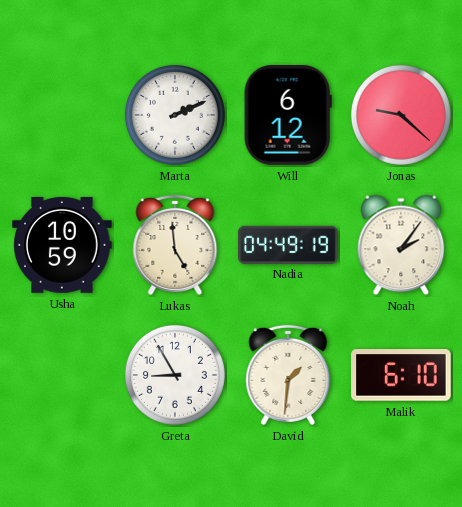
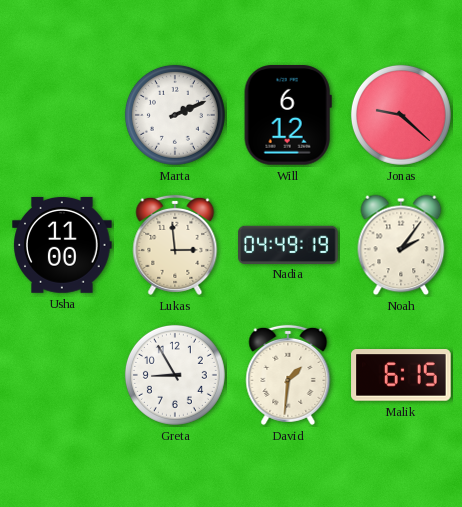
Usha: 10:59 -> 11:00
Lukas: 4:59 -> 2:59
Malik: 6:10 -> 6:15
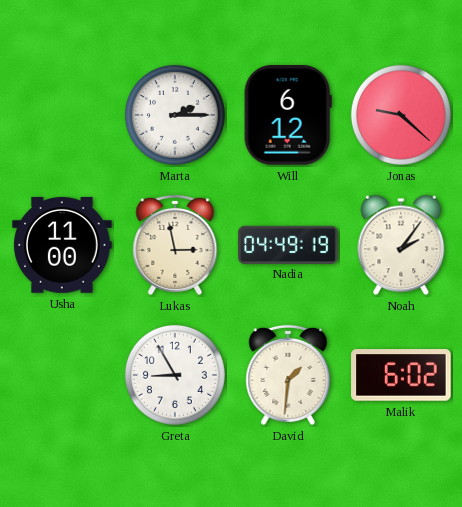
Marta: 2:11 -> 2:15
Lukas: 2:59 -> 2:58
Malik: 6:15 -> 6:02
